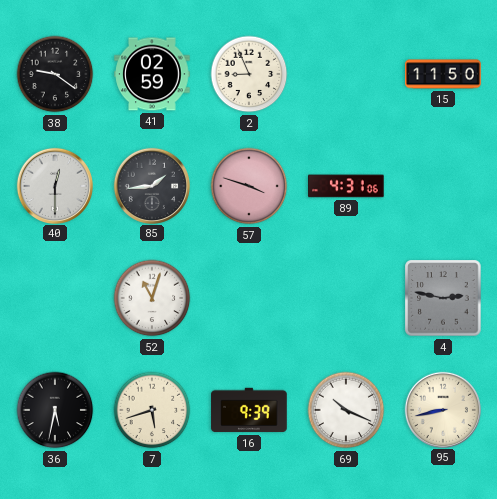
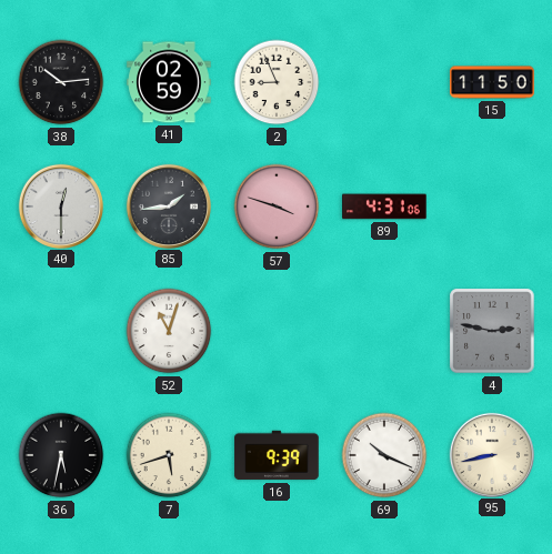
38: 9:21 -> 10:14
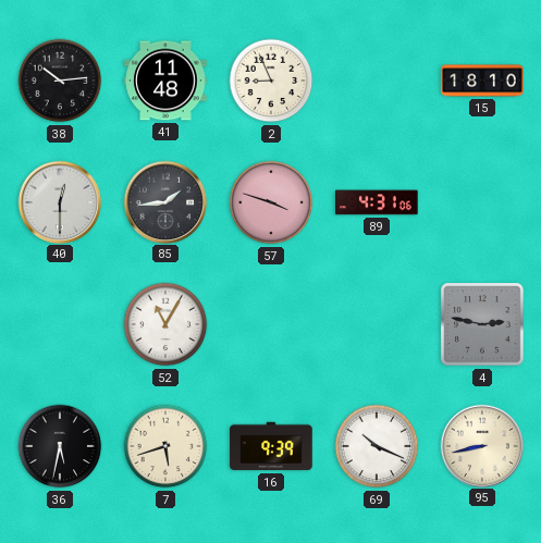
41: 02:59 -> 11:48
15: 11:50 -> 18:10
52: 11:03 -> 11:05
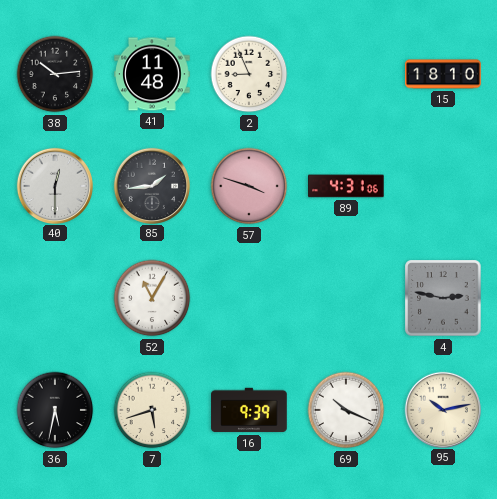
95: 8:43 -> 10:13
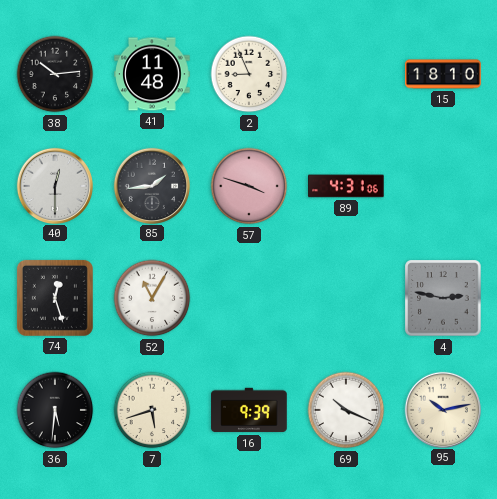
74: none -> 12:27
36: 5:32 -> 5:31
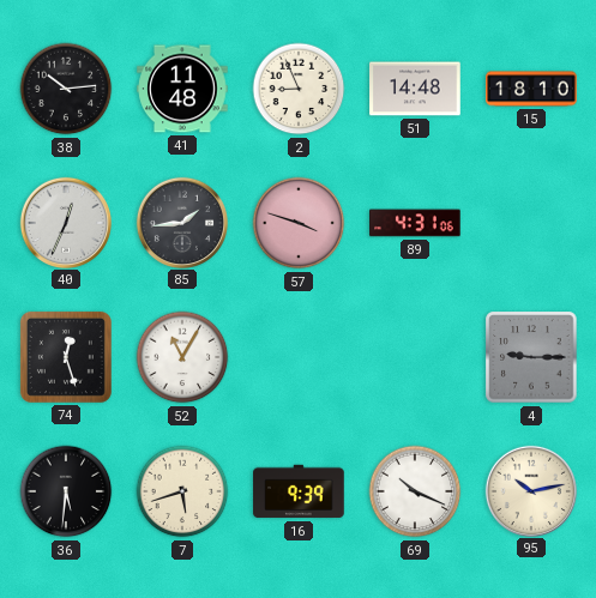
51: none -> 14:48
40: 12:30 -> 12:34
4: 2:47 -> 9:15
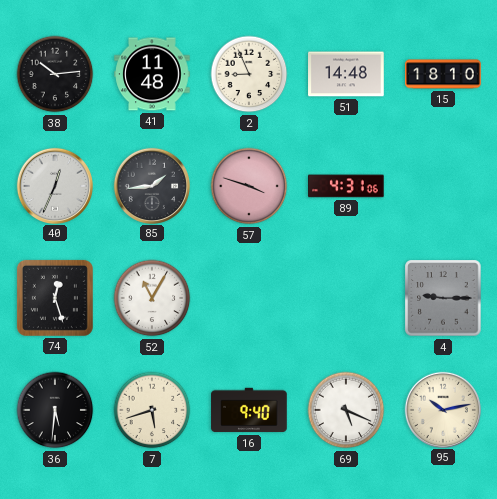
16: 9:39 -> 9:40
69: 10:19 -> 5:19
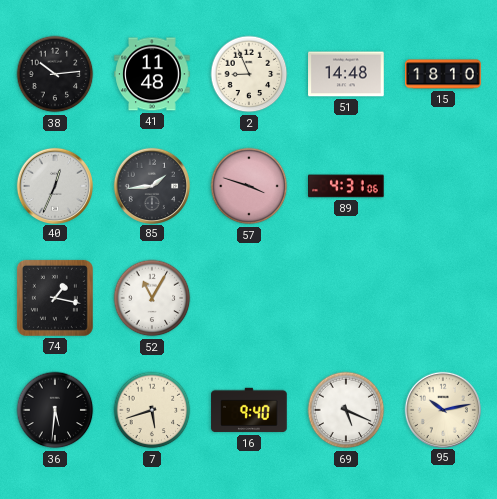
74: 12:27 -> 1:17
4: 9:15 -> none
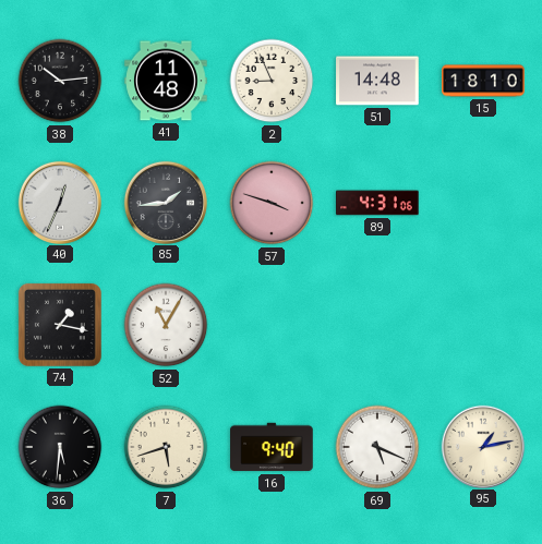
95: 10:13 -> 1:13
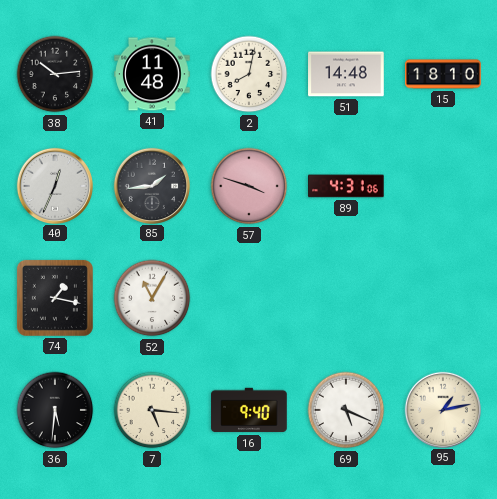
2: 8:56 -> 8:02
7: 5:42 -> 5:16
